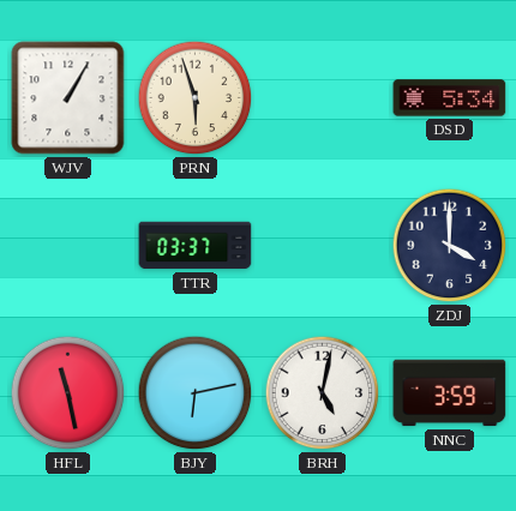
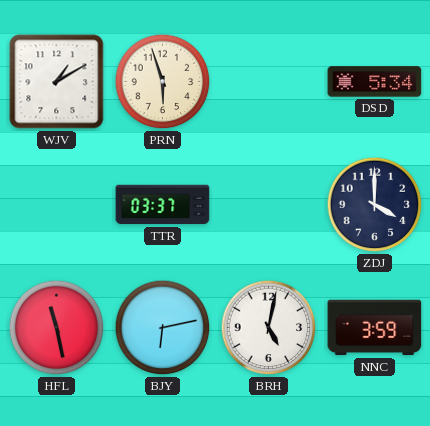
WJV: 1:05 -> 1:10
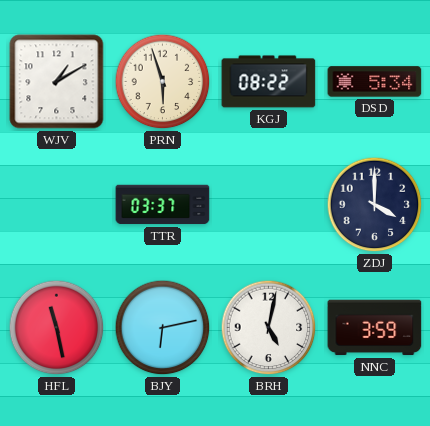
KGJ: none -> 08:22
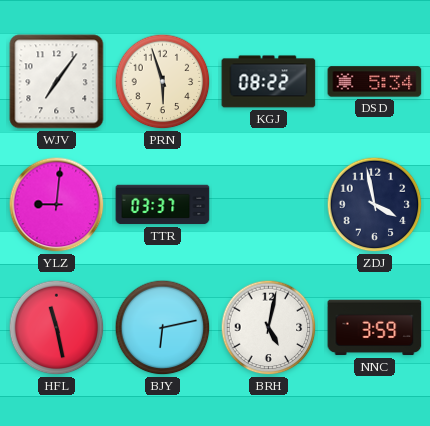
WJV: 1:10 -> 7:06
YLZ: none -> 9:01
ZDJ: 4:00 -> 3:58
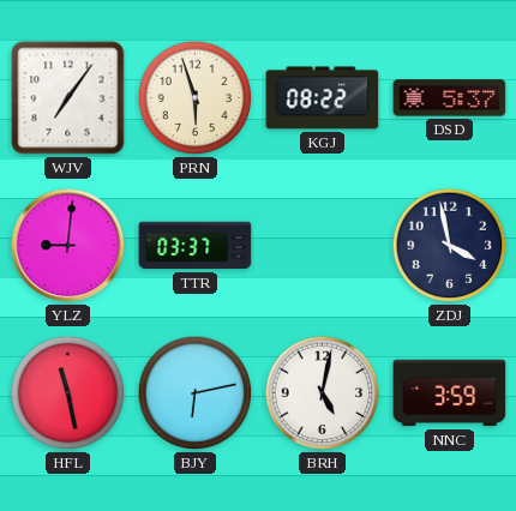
DSD: 5:34 -> 5:37
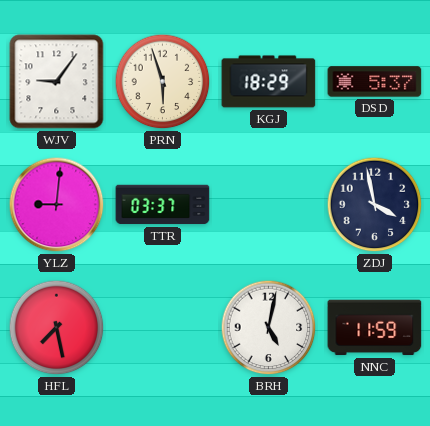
WJV: 7:06 -> 9:06
KGJ: 08:22 -> 18:29
HFL: 11:28 -> 7:28
BJY: 6:13 -> none
NNC: 3:59 -> 11:59
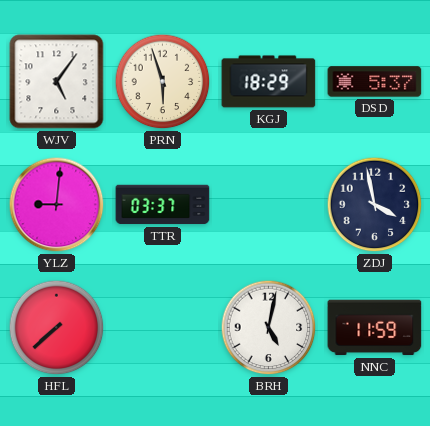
WJV: 9:06 -> 5:06
HFL: 7:28 -> 7:38
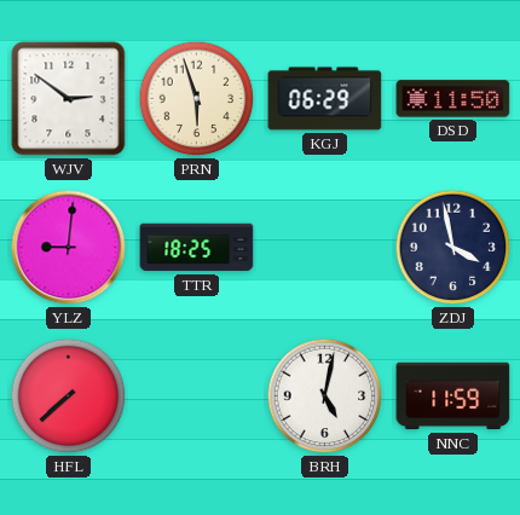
WJV: 5:06 -> 2:51
KGJ: 18:29 -> 06:29
DSD: 5:37 -> 11:50
TTR: 03:37 -> 18:25
